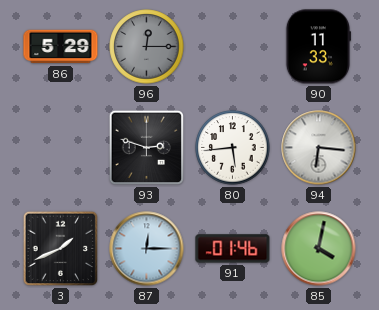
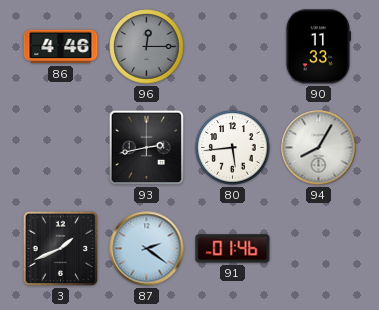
86: 5:29 -> 4:46
93: 2:48 -> 2:43
94: 6:16 -> 8:05
87: 12:15 -> 2:21
85: 4:02 -> none
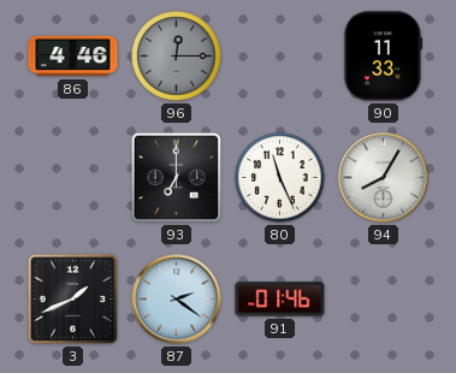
93: 2:43 -> 7:00
80: 5:44 -> 11:26
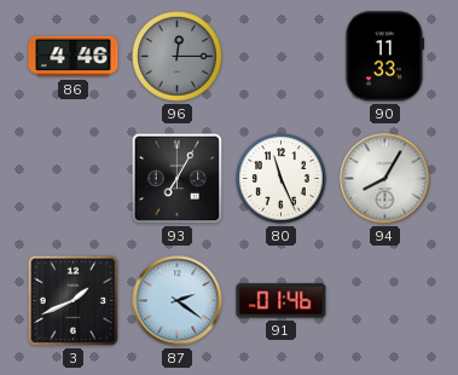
93: 7:00 -> 7:05
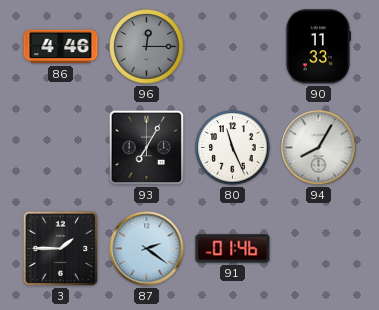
3: 1:41 -> 1:45
